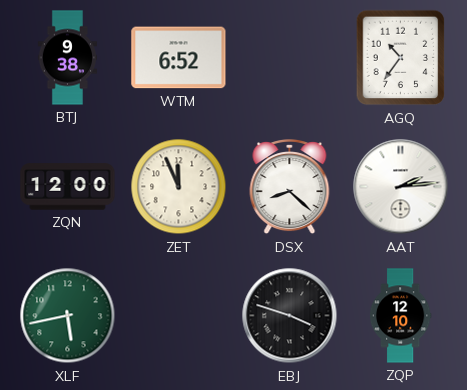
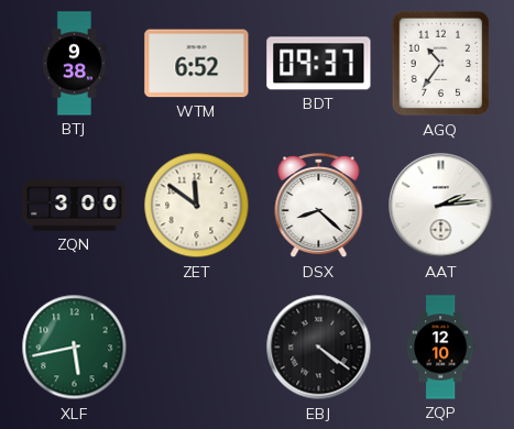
BDT: none -> 09:37
ZQN: 12:00 -> 3:00
ZET: 11:56 -> 11:51
EBJ: 3:48 -> 4:21
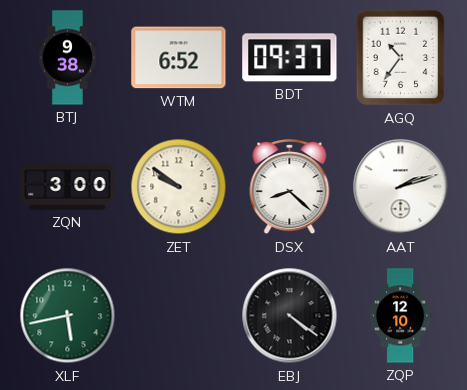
ZET: 11:51 -> 9:51
AAT: 2:14 -> 2:12
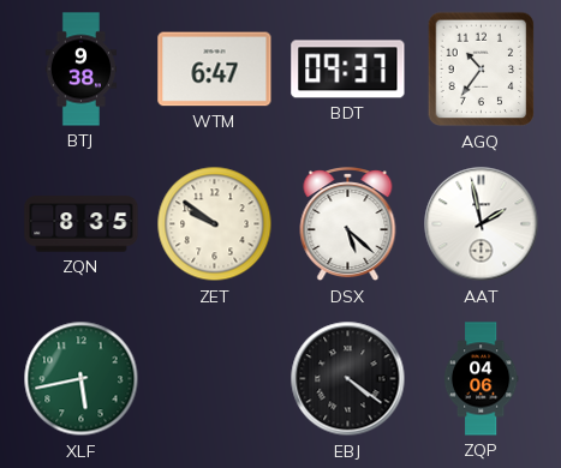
WTM: 6:52 -> 6:47
ZQN: 3:00 -> 8:35
DSX: 8:22 -> 5:22
AAT: 2:12 -> 1:58
ZQP: 12:10 -> 04:06
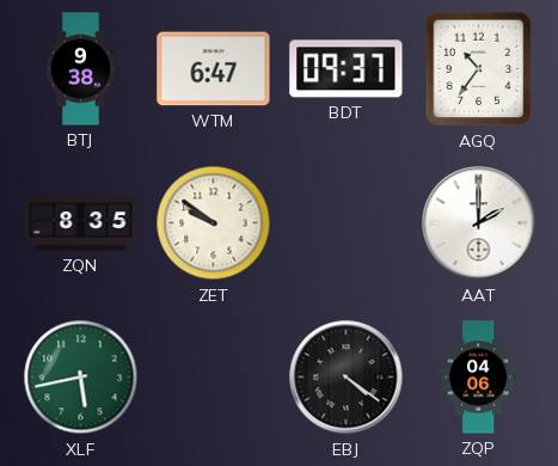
DSX: 5:22 -> none
AAT: 1:58 -> 2:00
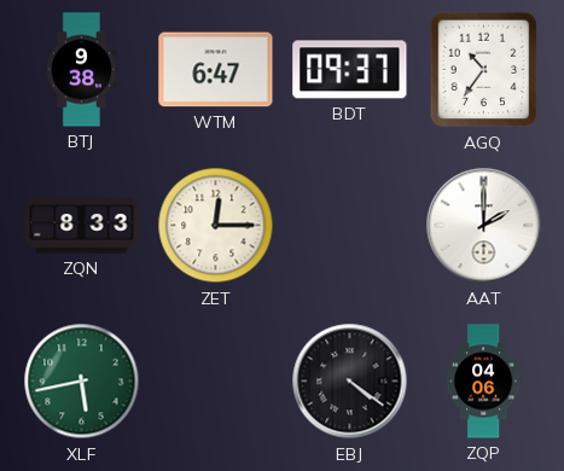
ZQN: 8:35 -> 8:33
ZET: 9:51 -> 12:15
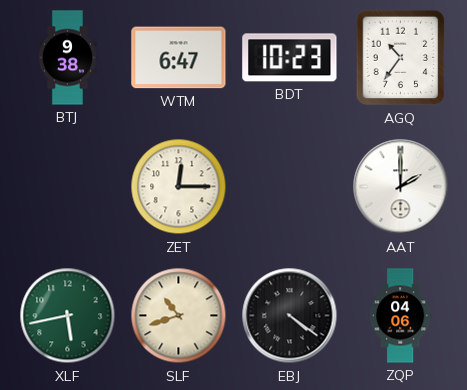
BDT: 09:37 -> 10:23
ZQN: 8:33 -> none
SLF: none -> 10:42
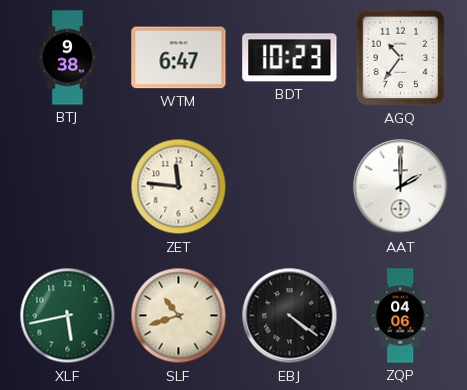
ZET: 12:15 -> 11:46
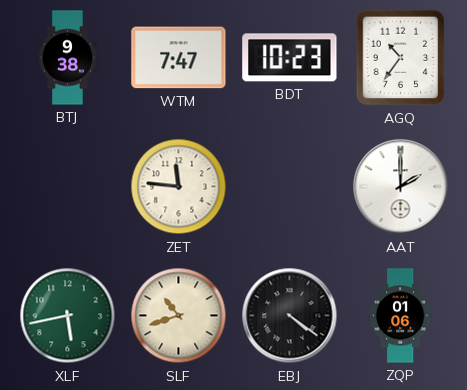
WTM: 6:47 -> 7:47
ZQP: 04:06 -> 01:06
